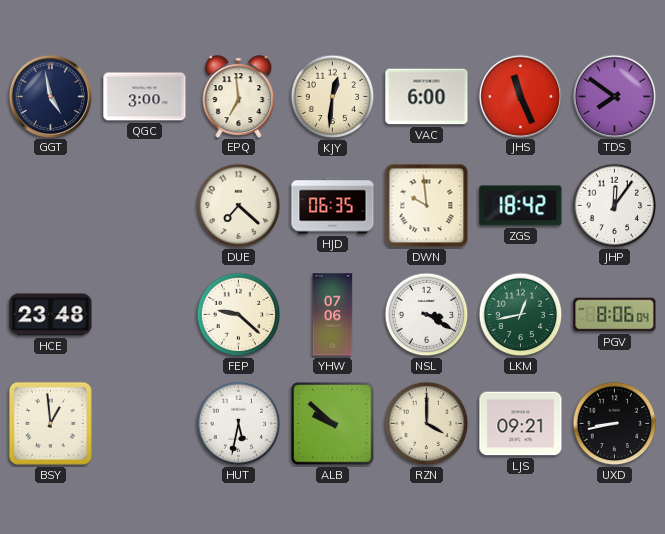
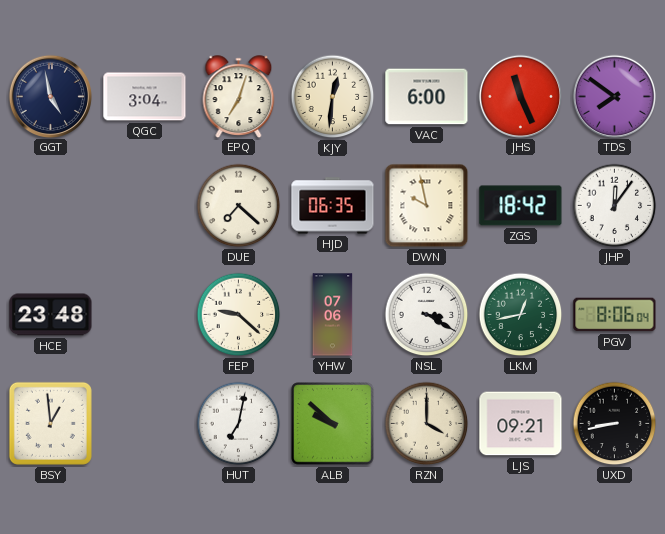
QGC: 3:00 -> 3:04
EPQ: 6:59 -> 7:03
DWN: 9:59 -> 9:58
HUT: 5:32 -> 7:02
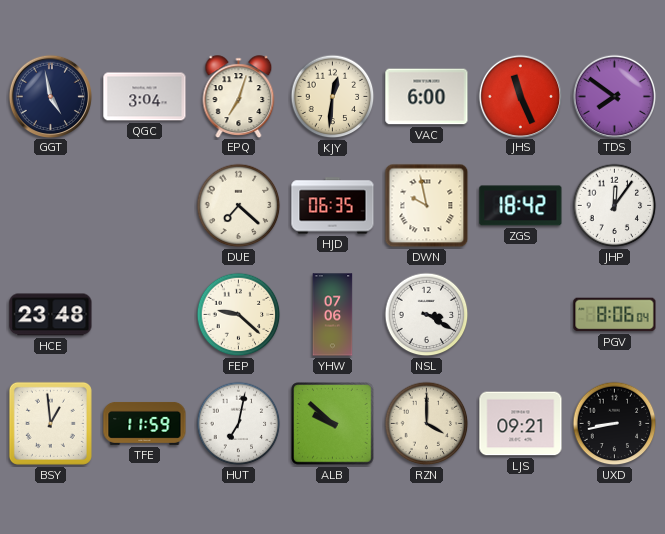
LKM: 12:43 -> none
TFE: none -> 11:59
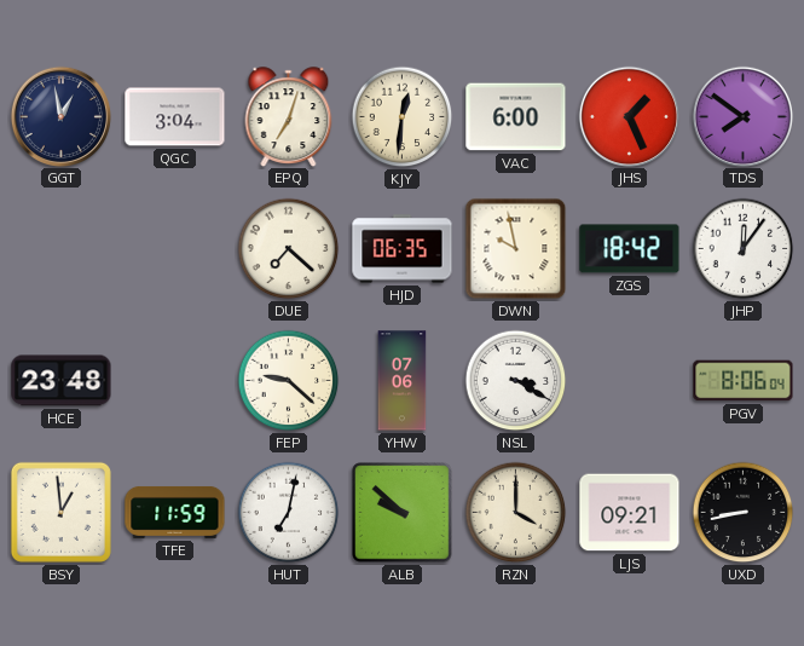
GGT: 4:58 -> 12:58
JHS: 11:26 -> 1:26
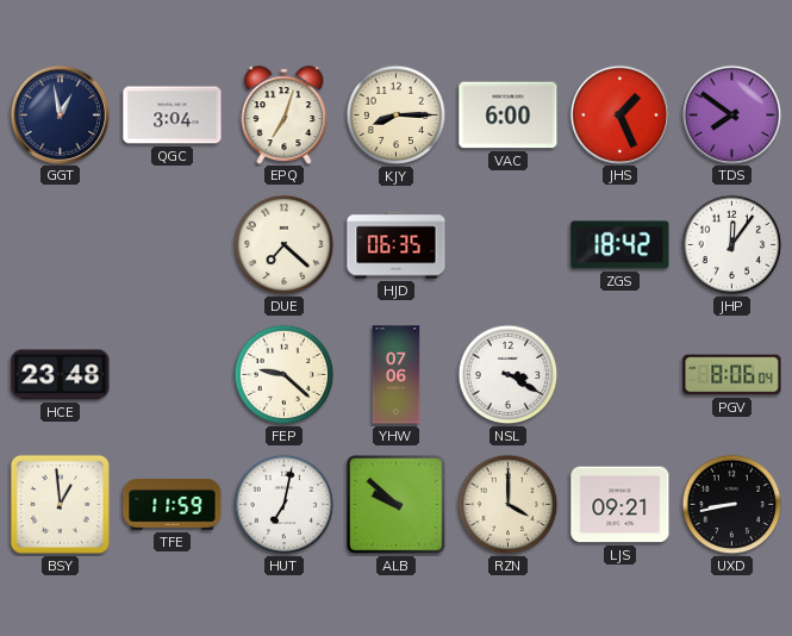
KJY: 12:31 -> 8:15
DWN: 9:58 -> none
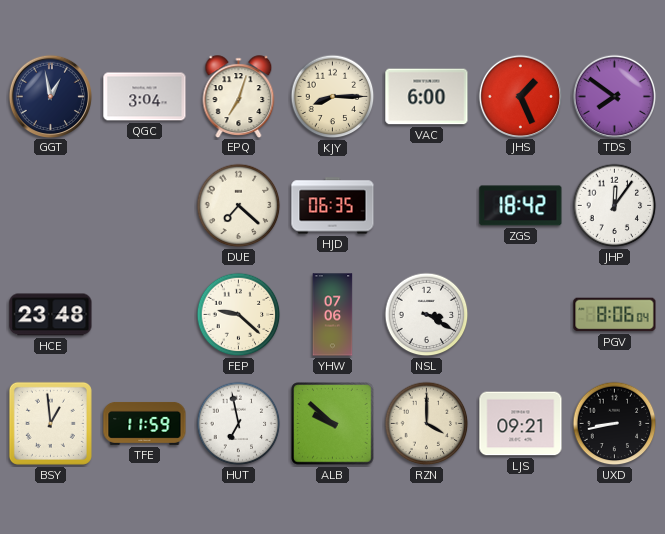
HUT: 7:02 -> 6:58
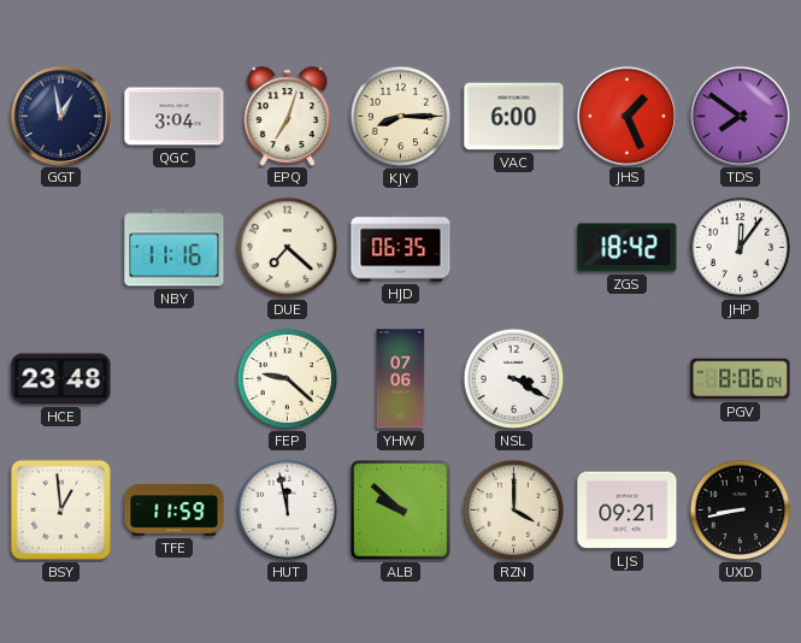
NBY: none -> 11:16
HUT: 6:58 -> 11:58
